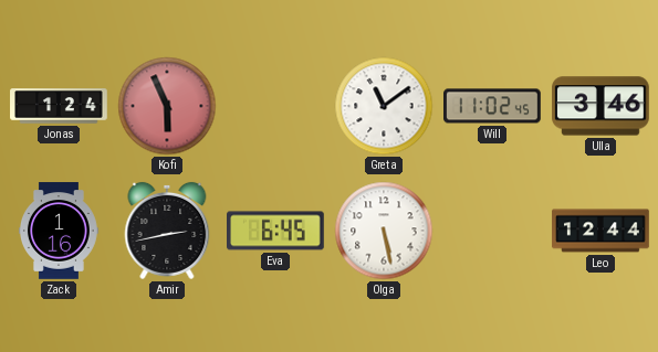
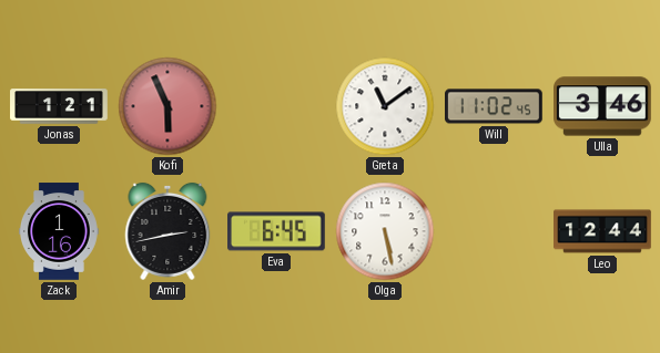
Jonas: 1:24 -> 1:21
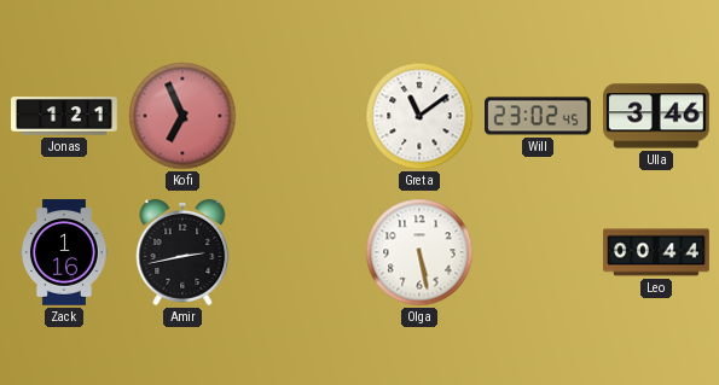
Kofi: 5:56 -> 6:56
Will: 11:02 -> 23:02
Eva: 6:45 -> none
Leo: 12:44 -> 00:44
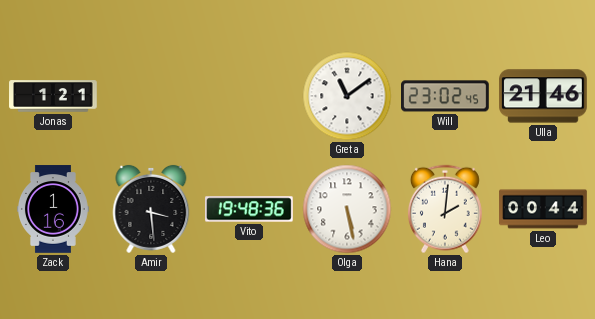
Kofi: 6:56 -> none
Ulla: 3:46 -> 21:46
Amir: 2:43 -> 3:29
Vito: none -> 19:48
Hana: none -> 2:01
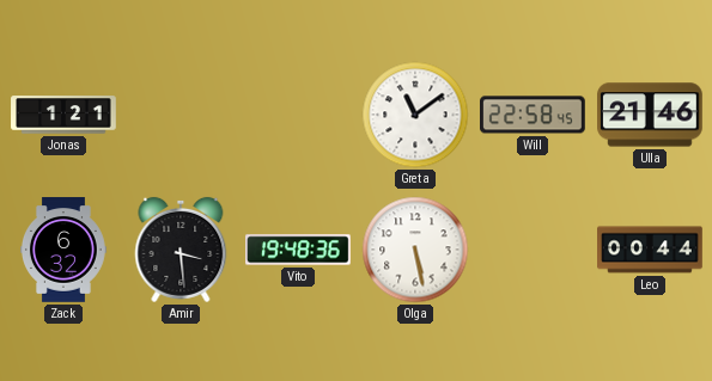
Will: 23:02 -> 22:58
Zack: 1:16 -> 6:32
Hana: 2:01 -> none
